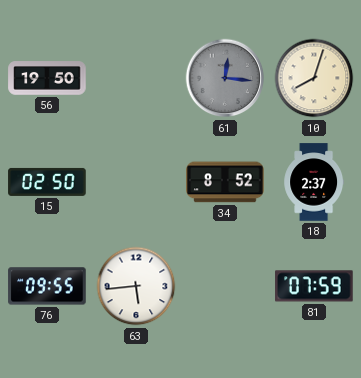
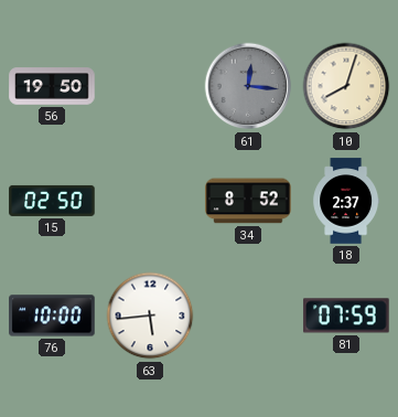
76: 09:55 -> 10:00
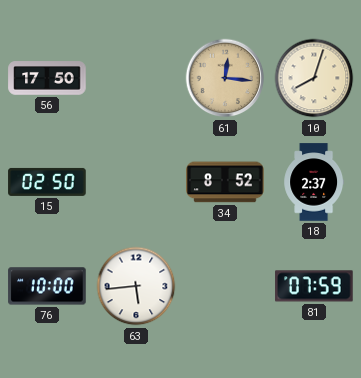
56: 19:50 -> 17:50
61 dial: grey -> champagne
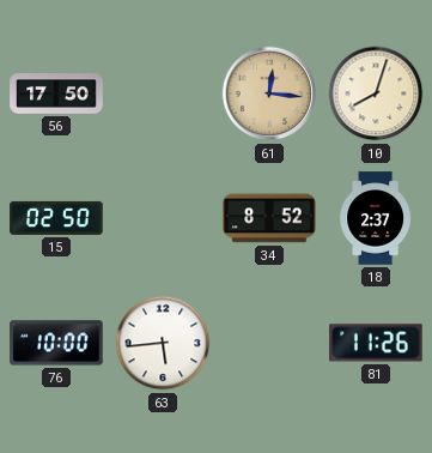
81: 07:59 -> 11:26
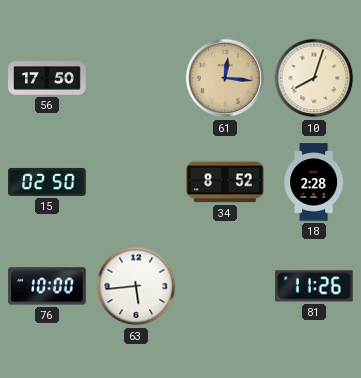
18: 2:37 -> 2:28
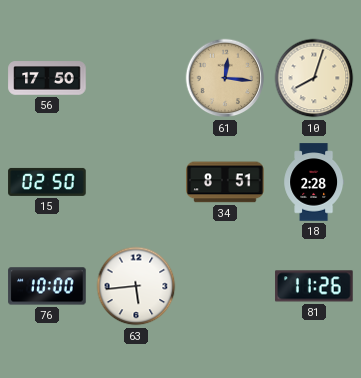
34: 8:52 -> 8:51
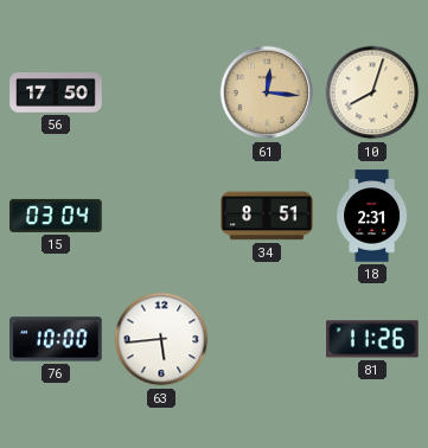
15: 02:50 -> 03:04
18: 2:28 -> 2:31
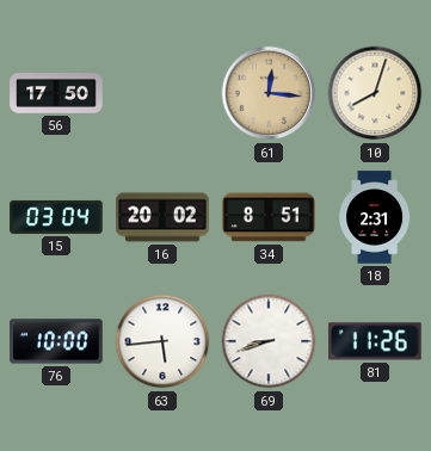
16: none -> 20:02
69: none -> 8:42
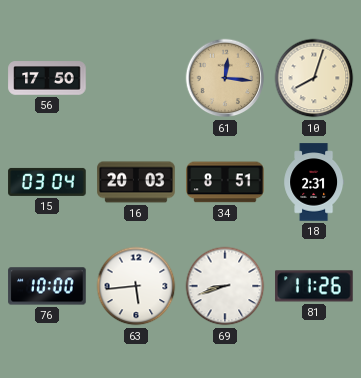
16: 20:02 -> 20:03
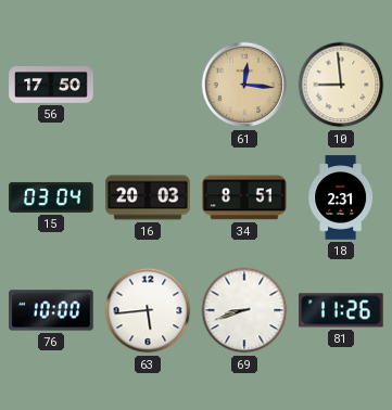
10: 8:03 -> 8:59
